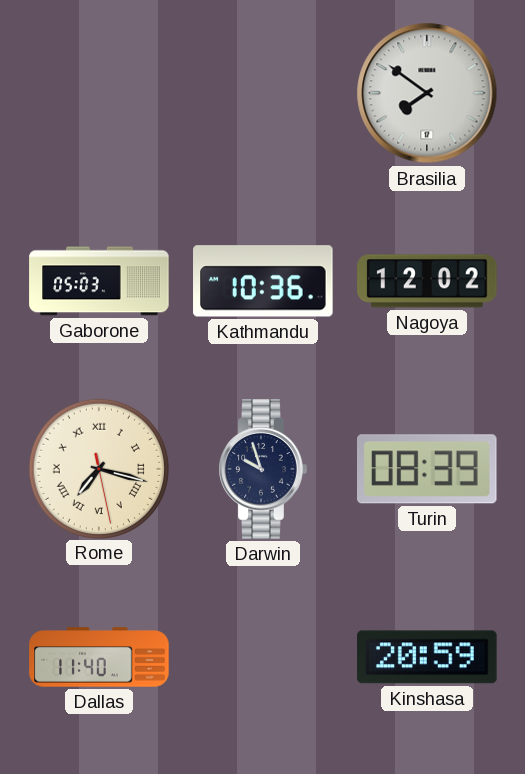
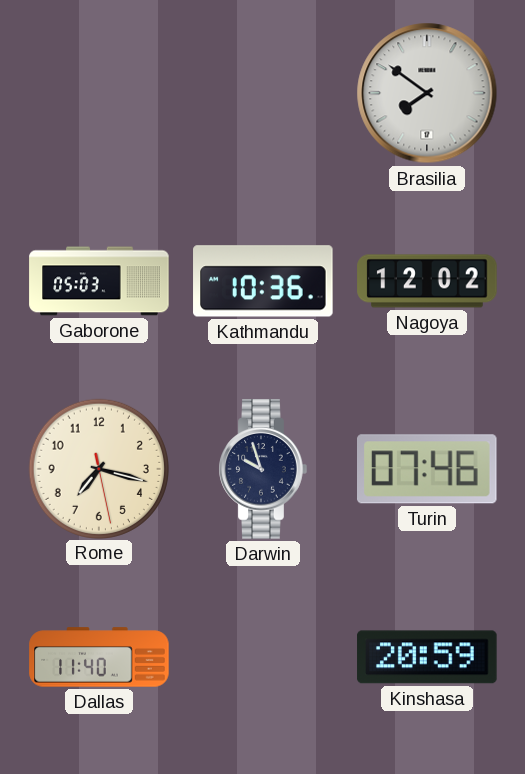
Rome numerals: Roman -> Arabic
Turin: 08:39 -> 07:46
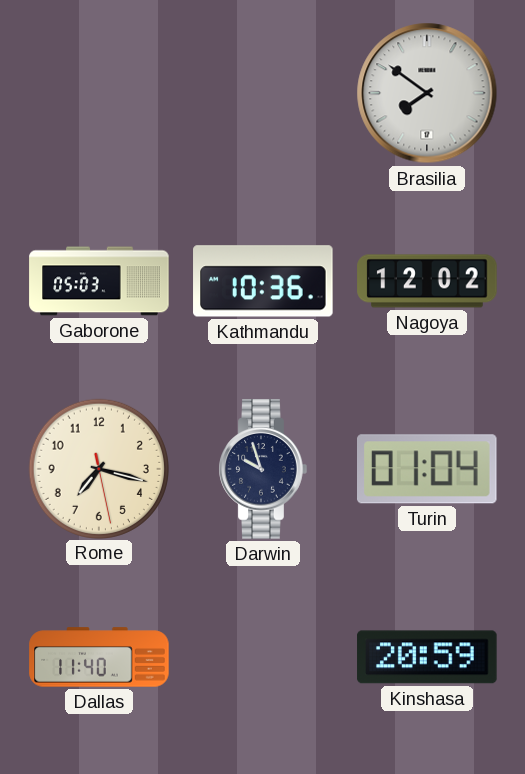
Turin: 07:46 -> 01:04
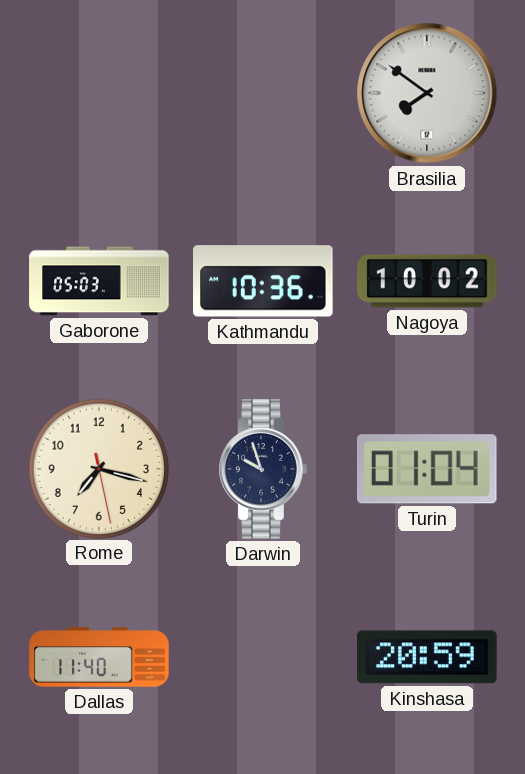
Nagoya: 12:02 -> 10:02
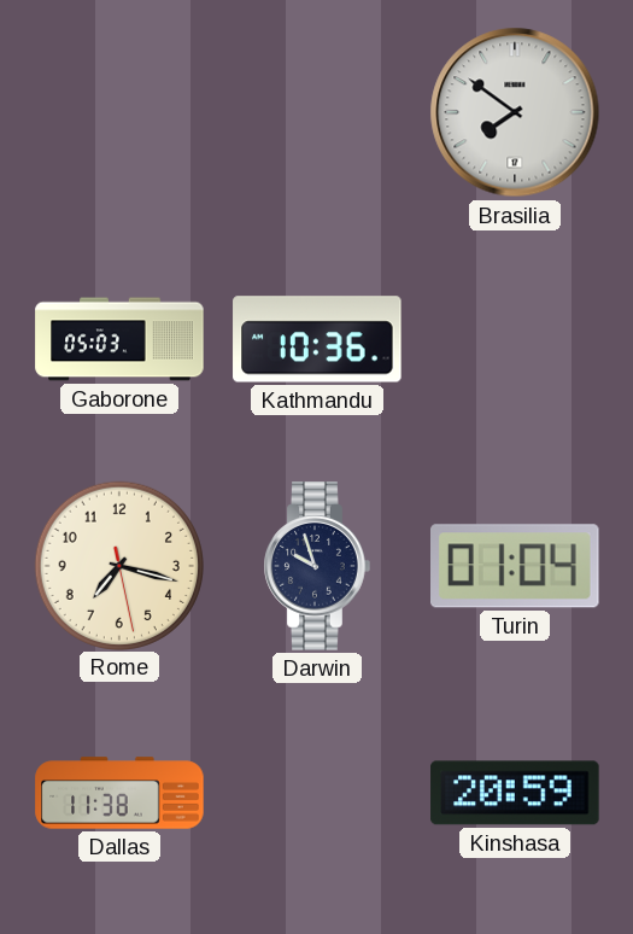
Nagoya: 10:02 -> none
Dallas: 11:40 -> 11:38
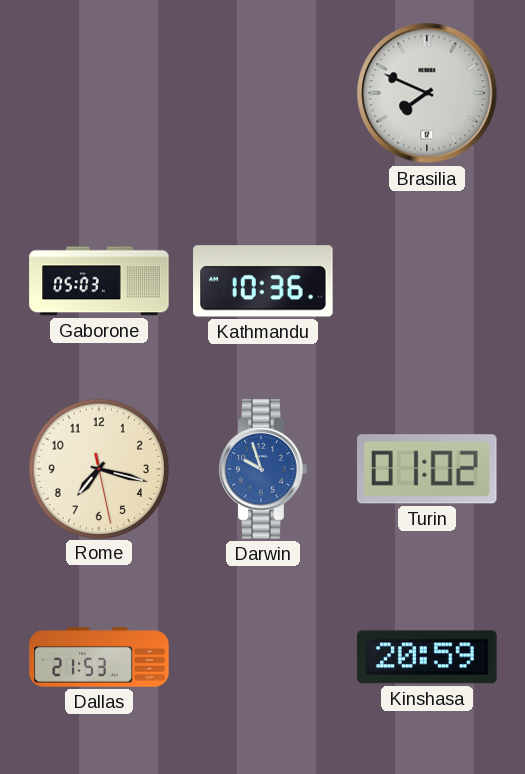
Brasilia: 7:51 -> 7:49
Darwin dial: navy -> blue
Turin: 01:04 -> 01:02
Dallas: 11:38 -> 21:53
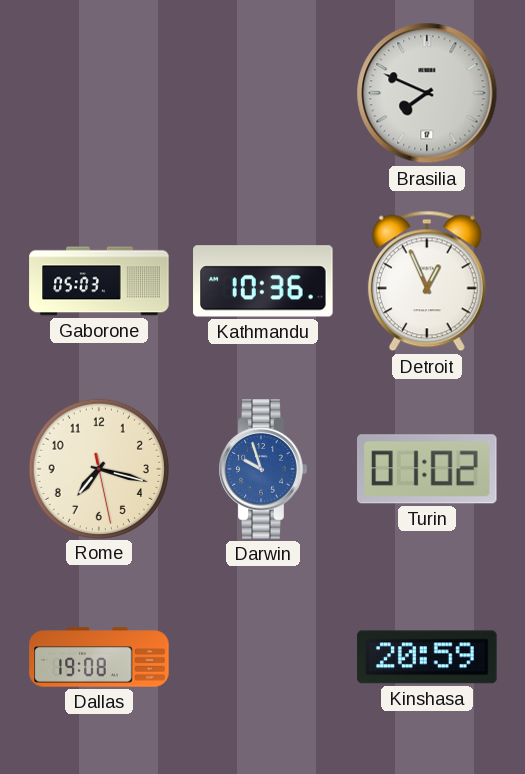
Detroit: none -> 12:56
Dallas: 21:53 -> 19:08
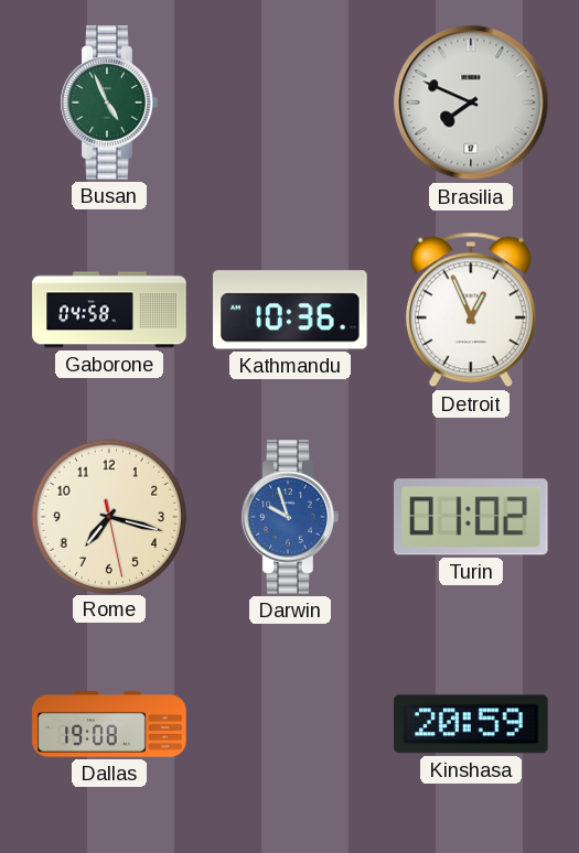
Busan: none -> 4:56
Gaborone: 05:03 -> 04:58
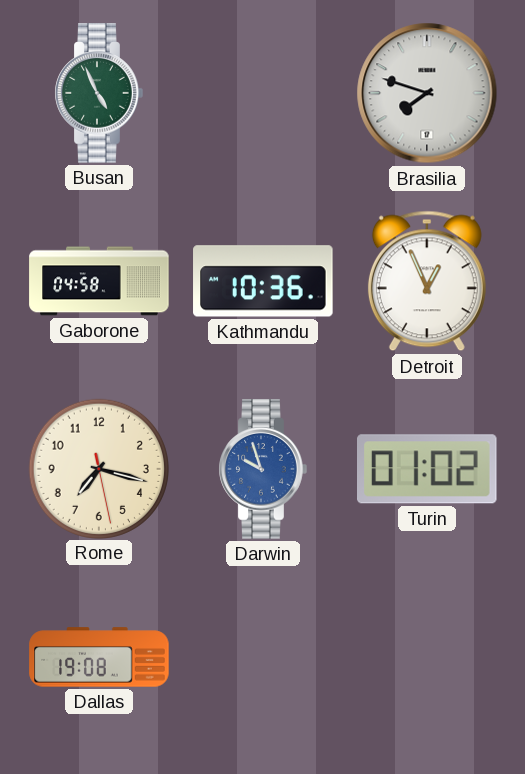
Brasilia: 7:49 -> 7:48
Kinshasa: 20:59 -> none
